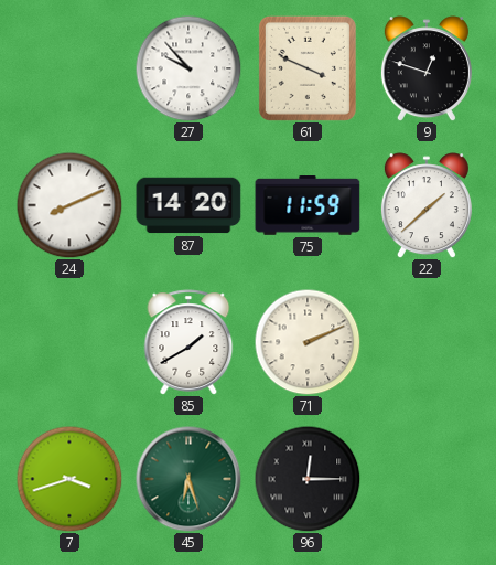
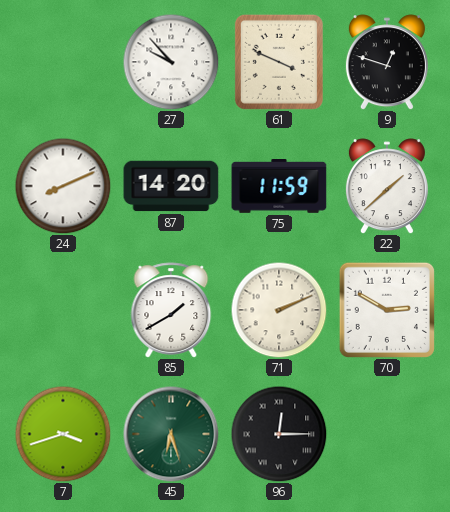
70: none -> 2:50
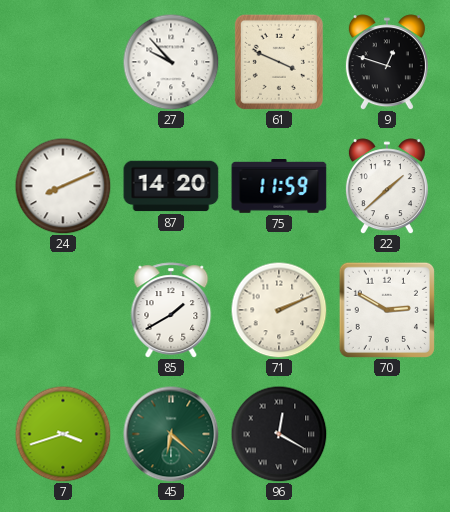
45: 6:27 -> 6:22
96: 12:15 -> 12:20
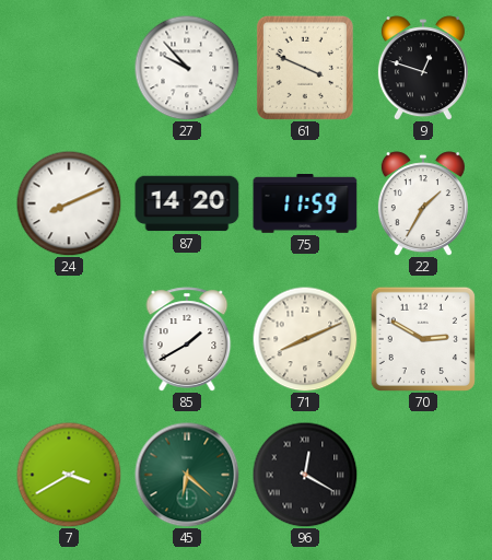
22: 1:38 -> 1:35
71: 2:11 -> 8:11
7: 3:42 -> 3:40
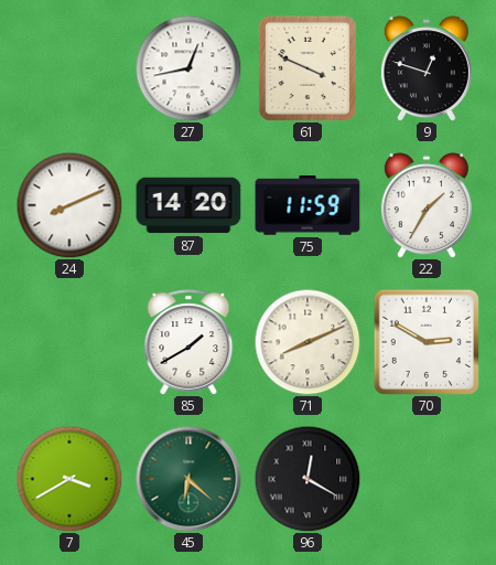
27: 9:53 -> 12:43
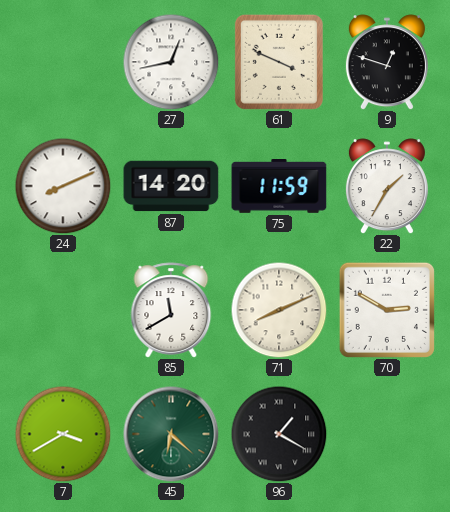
85: 1:40 -> 11:40
96: 12:20 -> 1:20
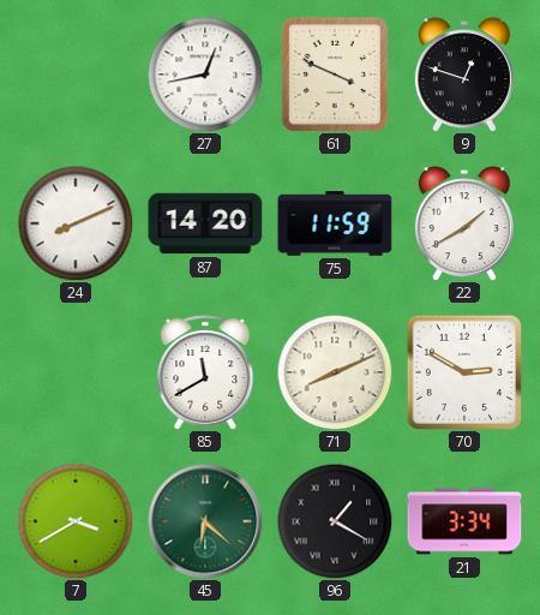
22: 1:35 -> 1:40
21: none -> 3:34
